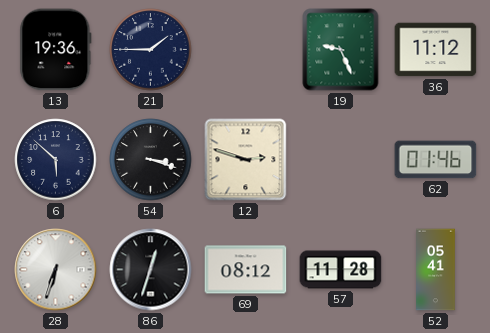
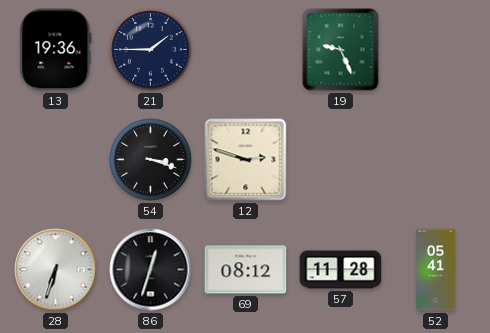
36: 11:12 -> none
6: 5:52 -> none
62: 01:46 -> none
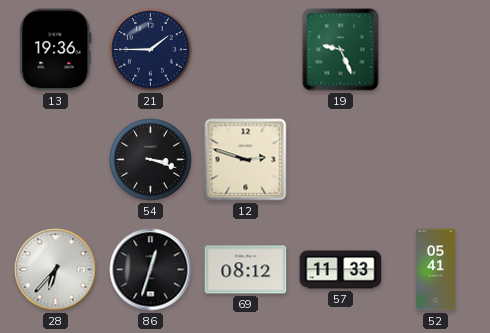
28: 6:33 -> 6:37
57: 11:28 -> 11:33
